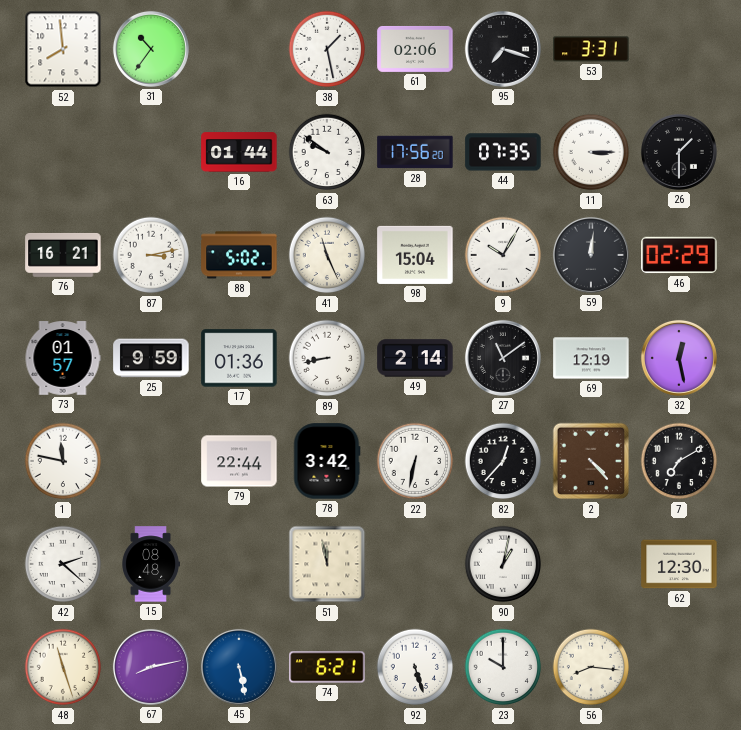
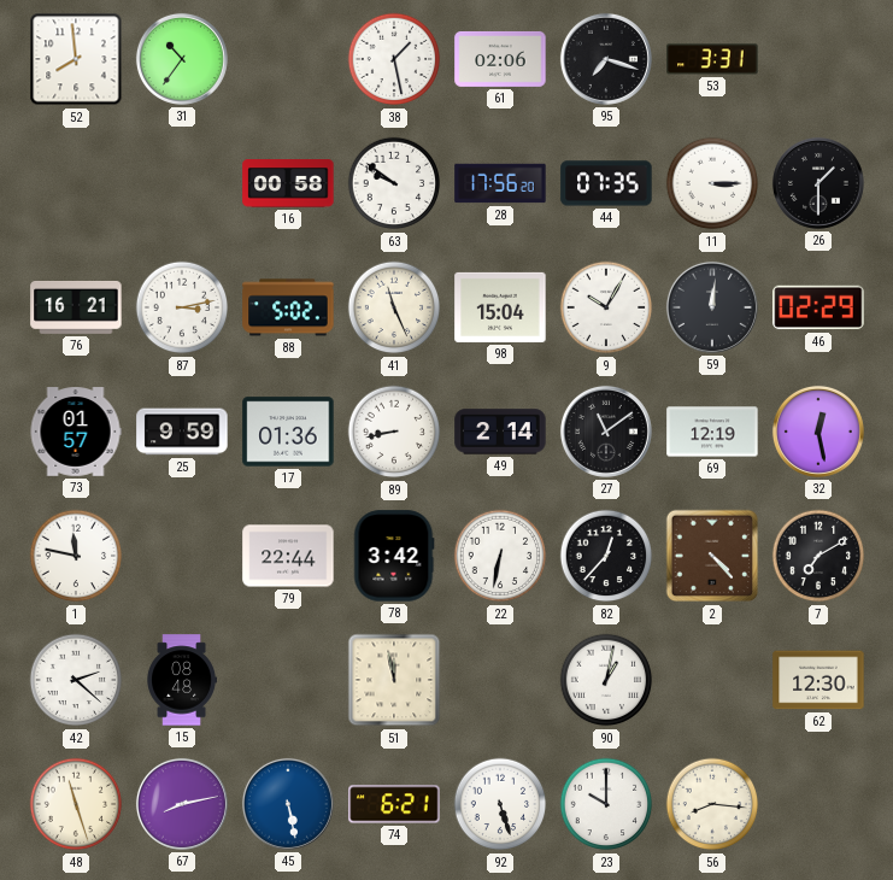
16: 01:44 -> 00:58
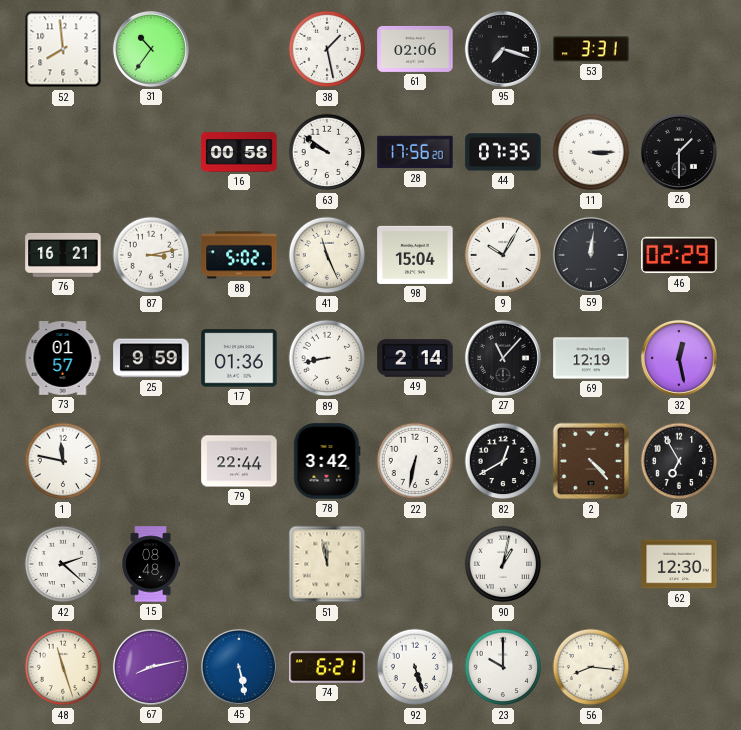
27: 11:09 -> 11:07
82: 12:37 -> 12:40
7: 7:10 -> 6:55
